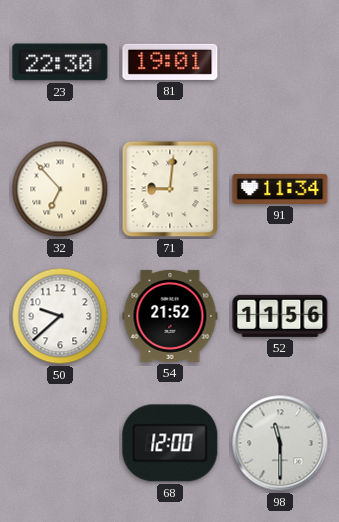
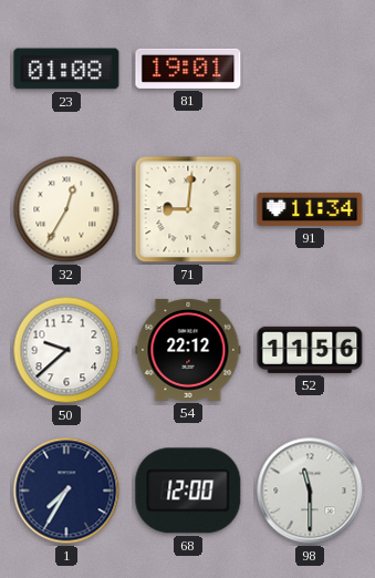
23: 22:30 -> 01:08
32: 6:53 -> 12:35
54: 21:52 -> 22:12
1: none -> 7:35
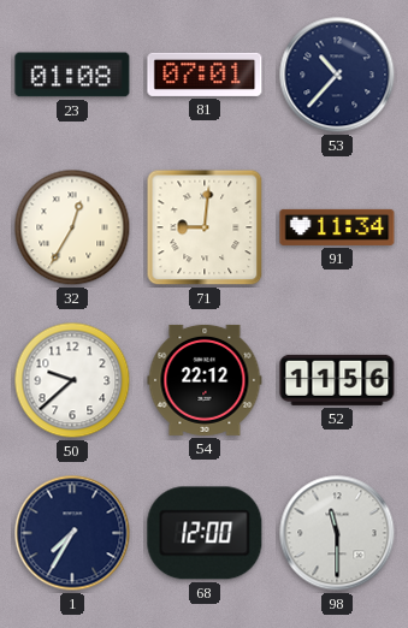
81: 19:01 -> 07:01
53: none -> 10:37
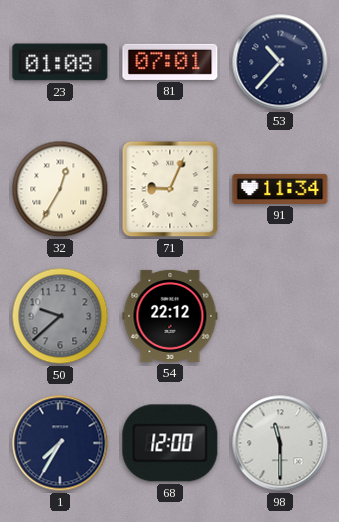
71: 9:01 -> 9:04
50 dial: white -> grey
52: 11:56 -> none
